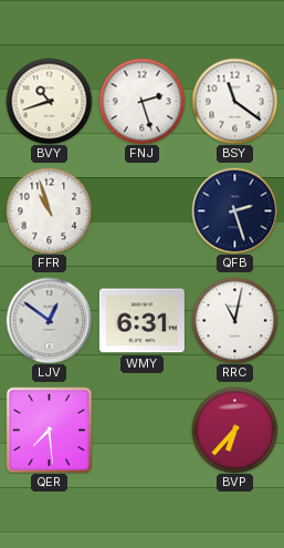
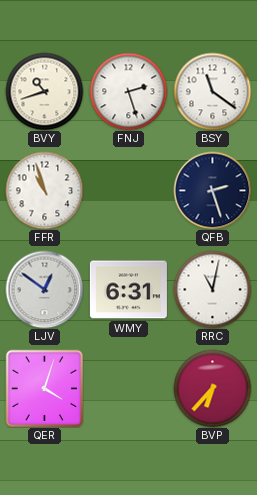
QER: 7:29 -> 4:03
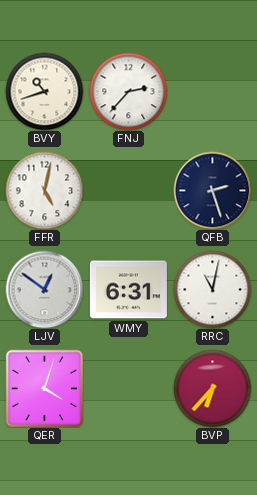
FNJ: 2:27 -> 2:37
BSY: 11:21 -> none
FFR: 10:57 -> 5:02
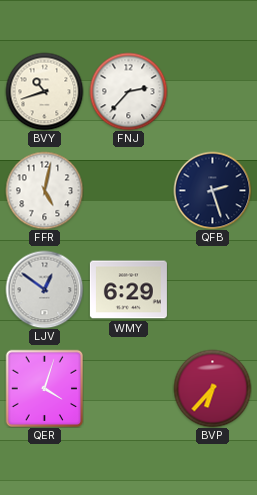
WMY: 6:31 -> 6:29
RRC: 11:02 -> none
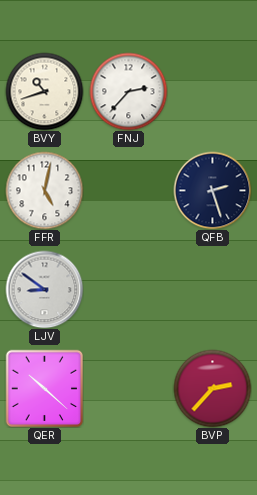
LJV: 12:51 -> 8:51
WMY: 6:29 -> none
QER: 4:03 -> 10:22
BVP: 6:37 -> 2:37
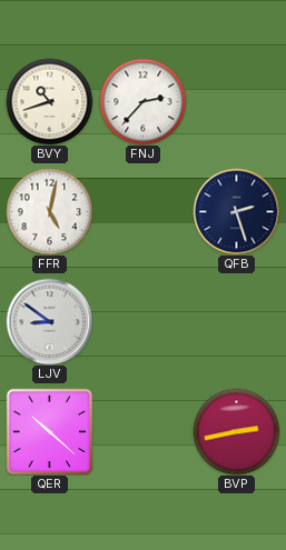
BVP: 2:37 -> 2:43
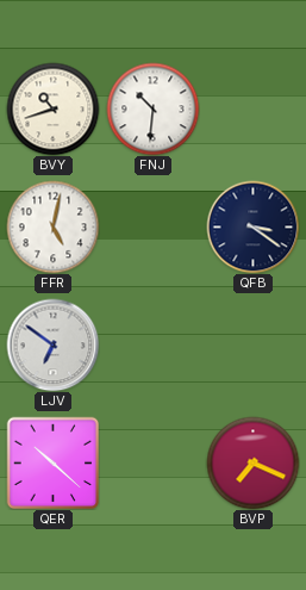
FNJ: 2:37 -> 10:31
QFB: 2:27 -> 3:21
LJV: 8:51 -> 6:51
BVP: 2:43 -> 7:19
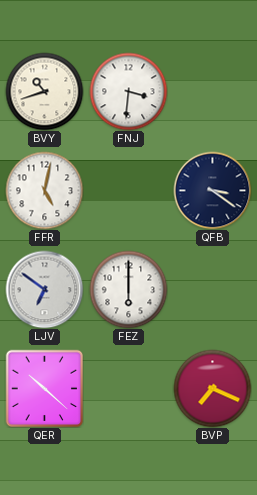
FNJ: 10:31 -> 3:31
FEZ: none -> 6:00
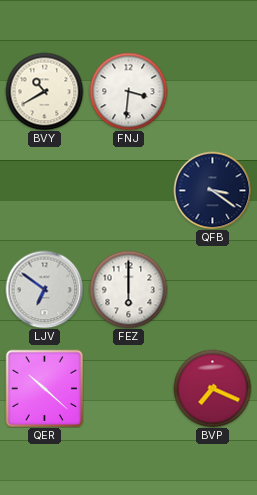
BVY: 10:42 -> 10:40
FFR: 5:02 -> none
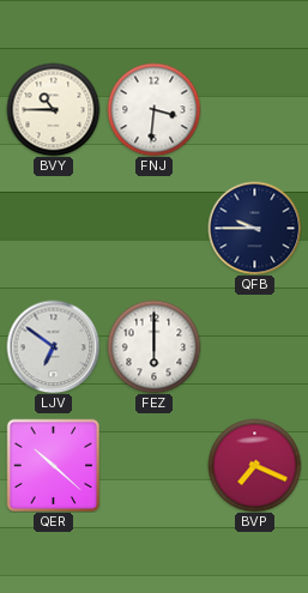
BVY: 10:40 -> 10:45
QFB: 3:21 -> 9:45
